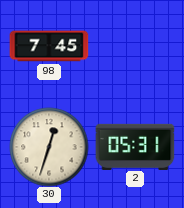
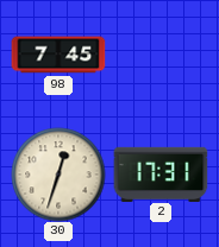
2: 05:31 -> 17:31
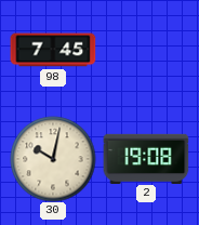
30: 12:33 -> 10:02
2: 17:31 -> 19:08
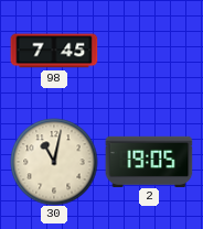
30: 10:02 -> 11:02
2: 19:08 -> 19:05
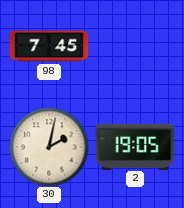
30: 11:02 -> 2:02
